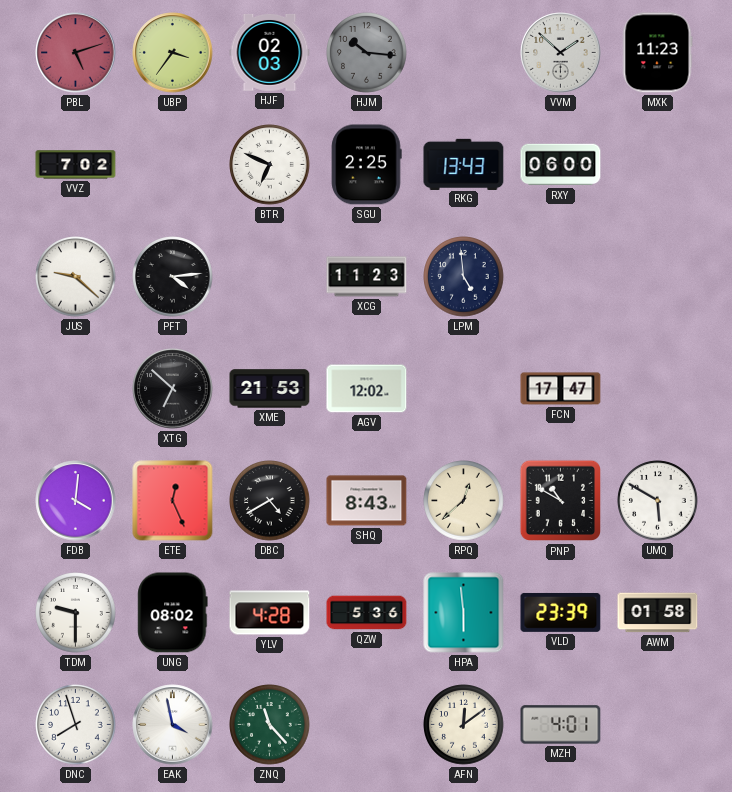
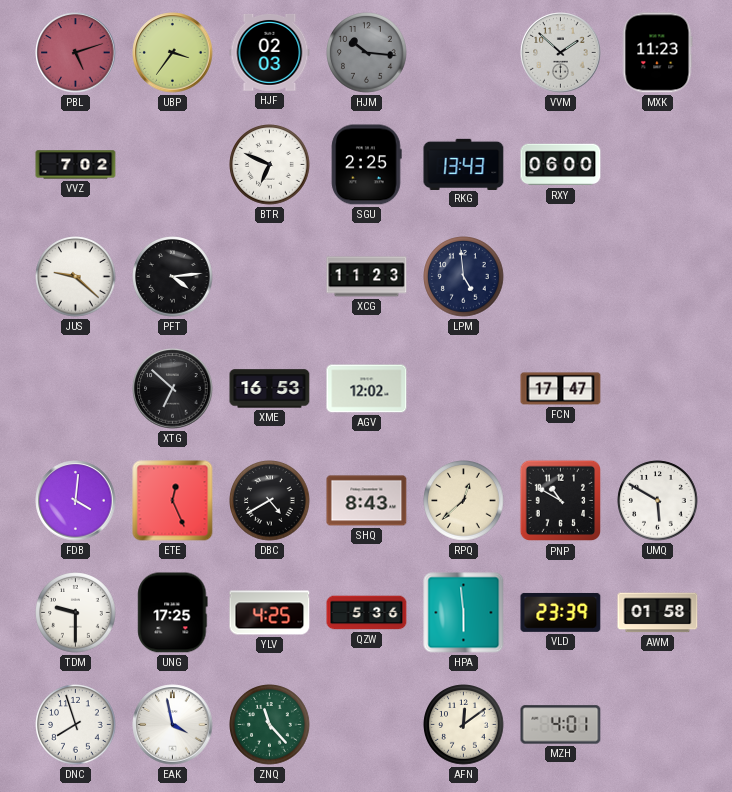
XME: 21:53 -> 16:53
UNG: 08:02 -> 17:25
YLV: 4:28 -> 4:25
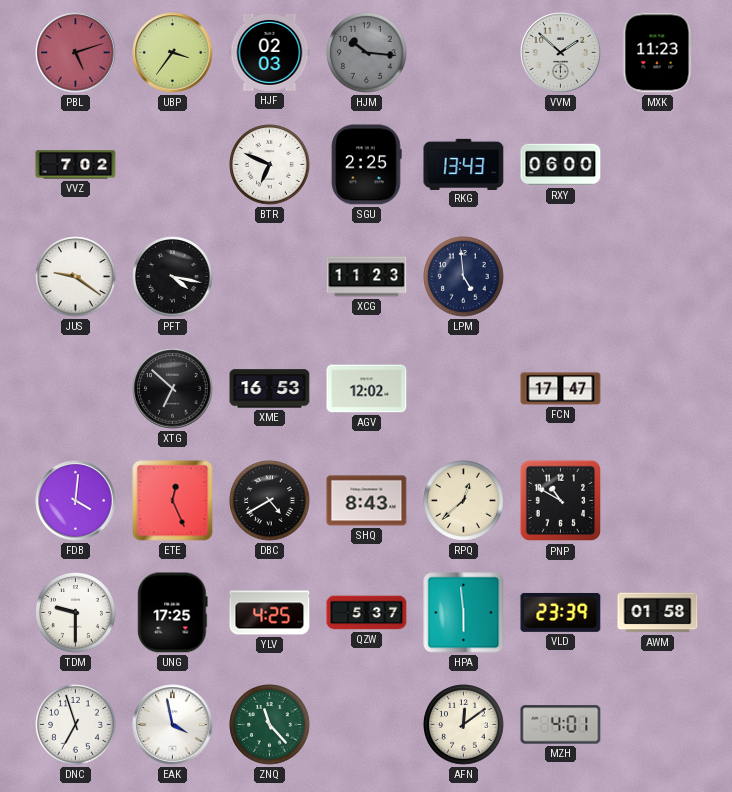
JUS: 9:22 -> 9:21
PFT: 4:14 -> 4:17
UMQ: 5:50 -> none
QZW: 5:36 -> 5:37
DNC: 7:57 -> 6:57
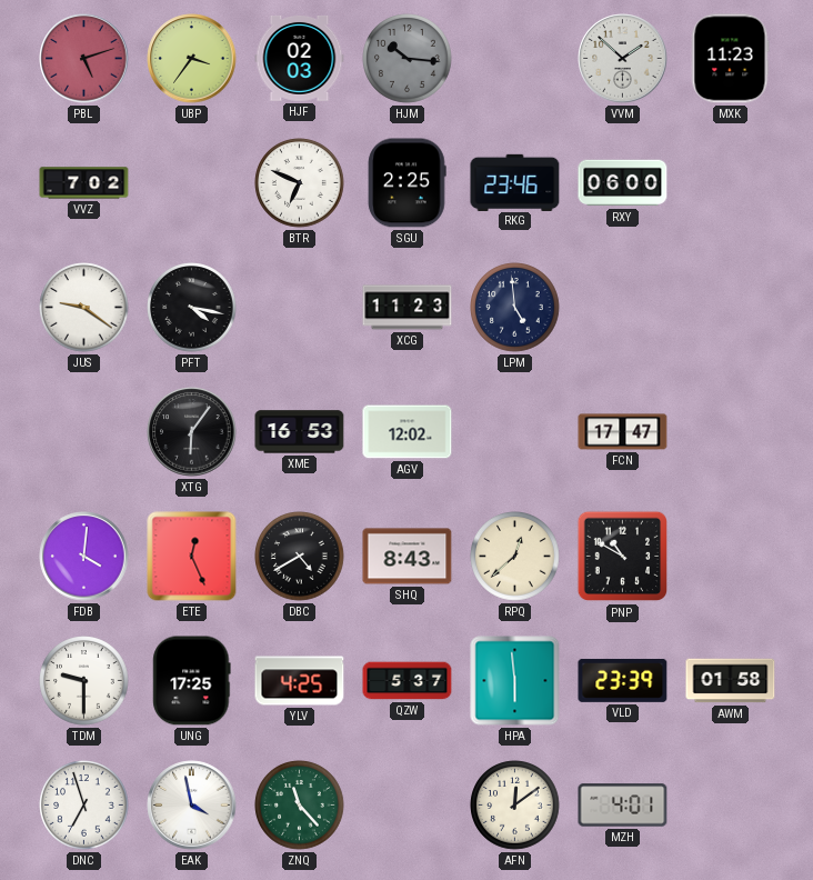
RKG: 13:43 -> 23:46
XTG: 6:52 -> 6:06
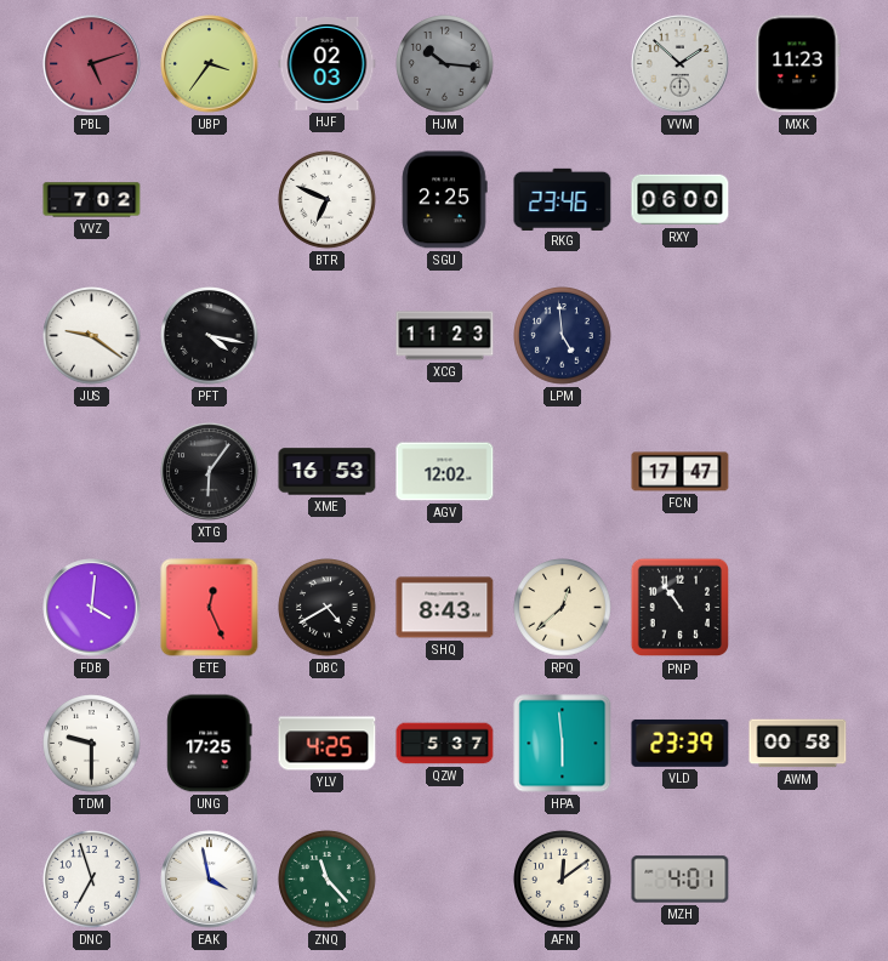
PNP: 10:50 -> 10:54
AWM: 01:58 -> 00:58
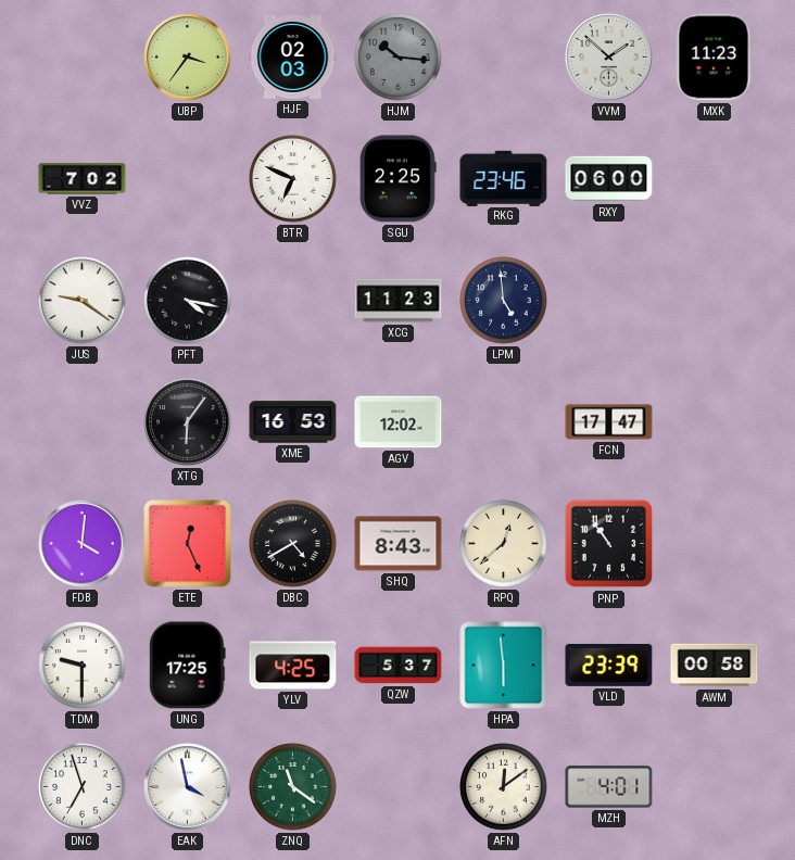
PBL: 5:12 -> none
ZNQ: 11:23 -> 11:21
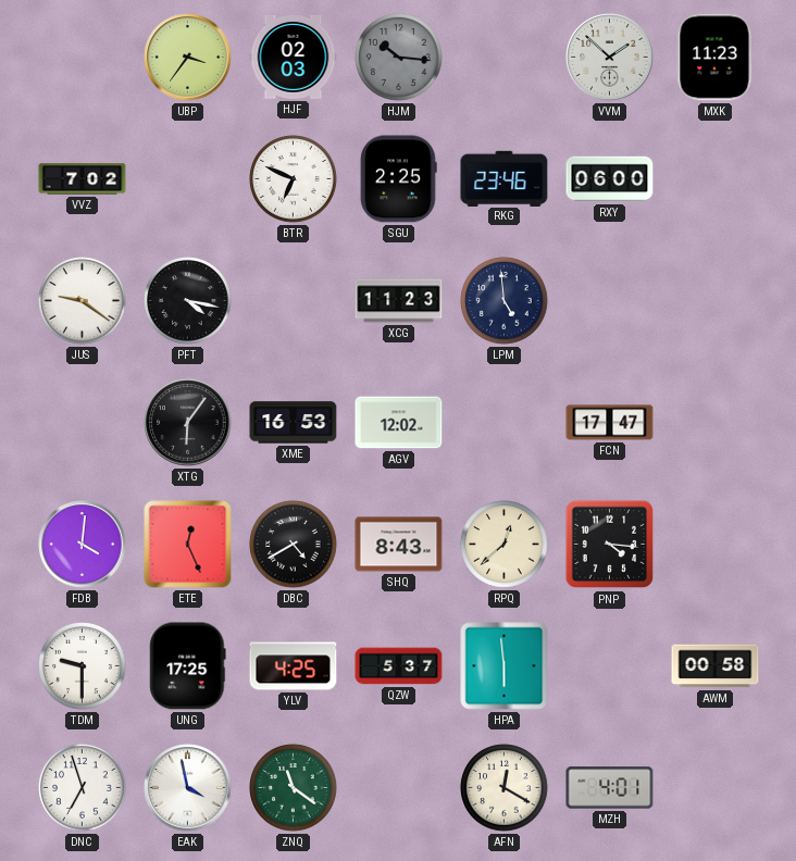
PNP: 10:54 -> 4:16
VLD: 23:39 -> none
AFN: 12:09 -> 12:20
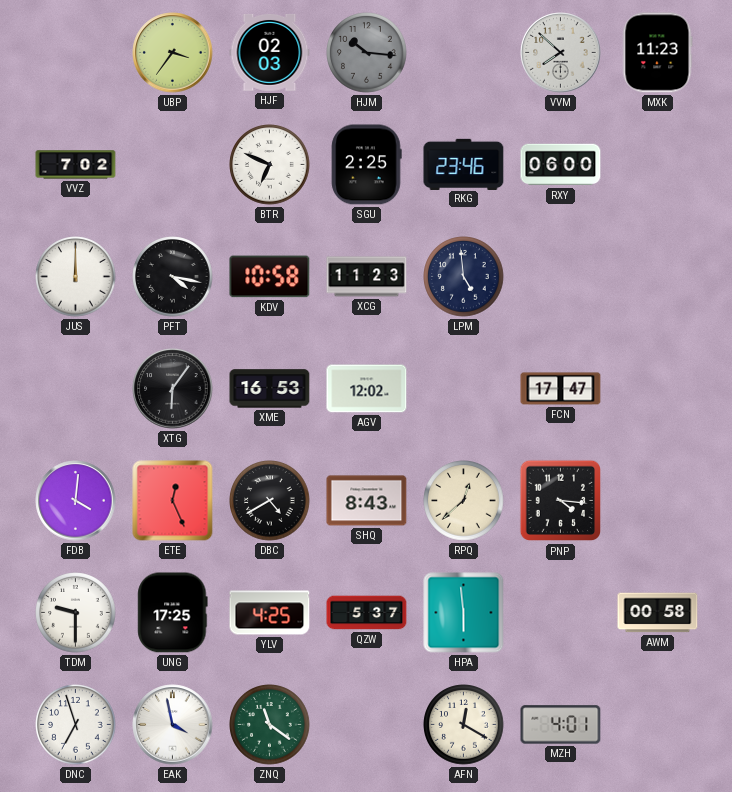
VVM: 1:52 -> 7:52
JUS: 9:21 -> 12:00
KDV: none -> 10:58
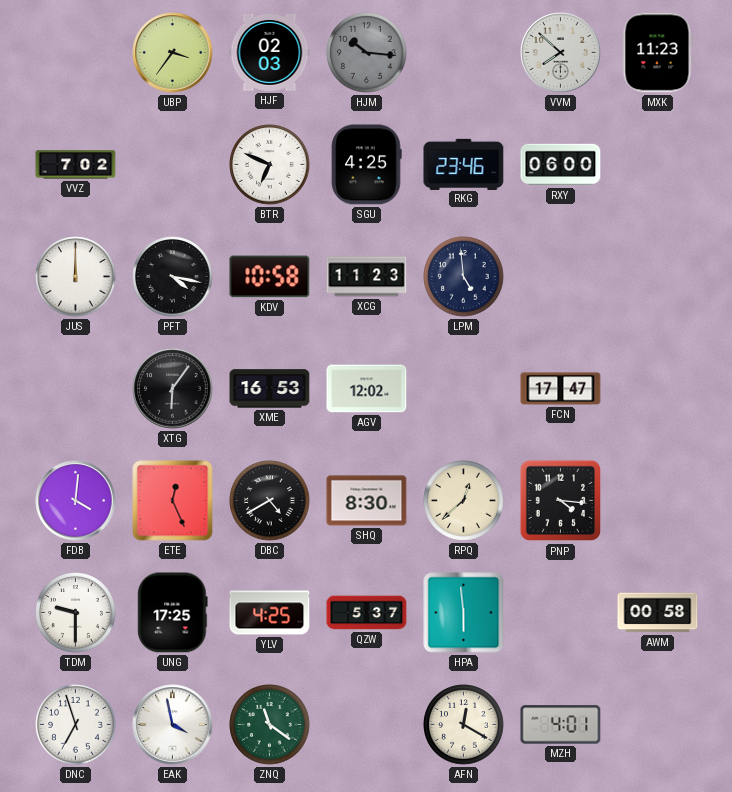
SGU: 2:25 -> 4:25
SHQ: 8:43 -> 8:30
